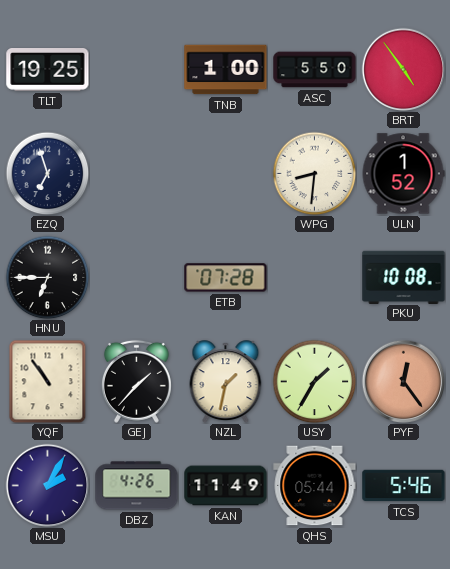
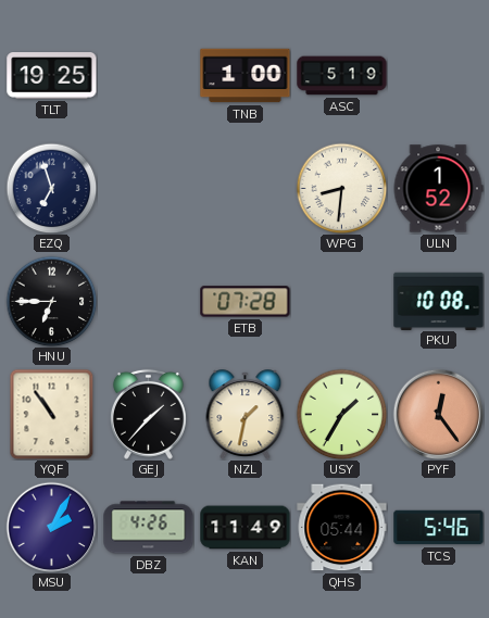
ASC: 5:50 -> 5:19
BRT: 4:54 -> none
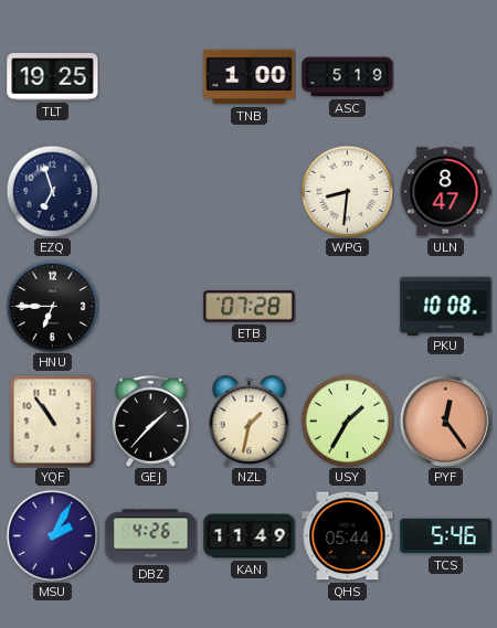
ULN: 1:52 -> 8:47
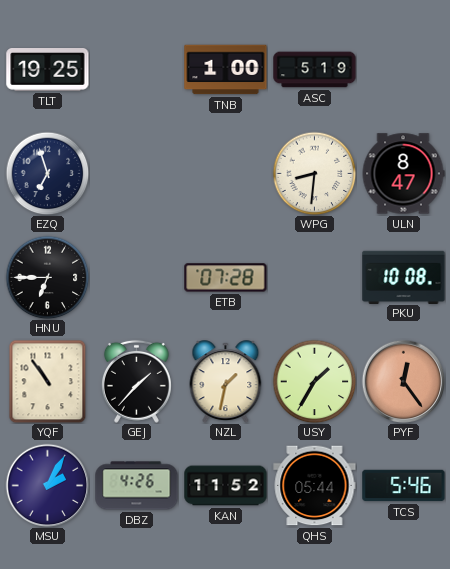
KAN: 11:49 -> 11:52
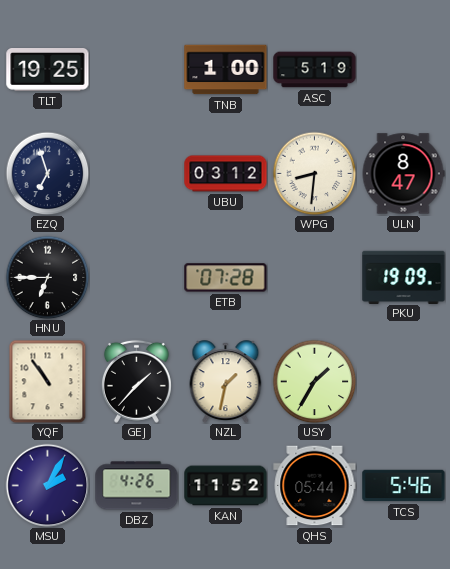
UBU: none -> 03:12
PKU: 10:08 -> 19:09
PYF: 12:24 -> none
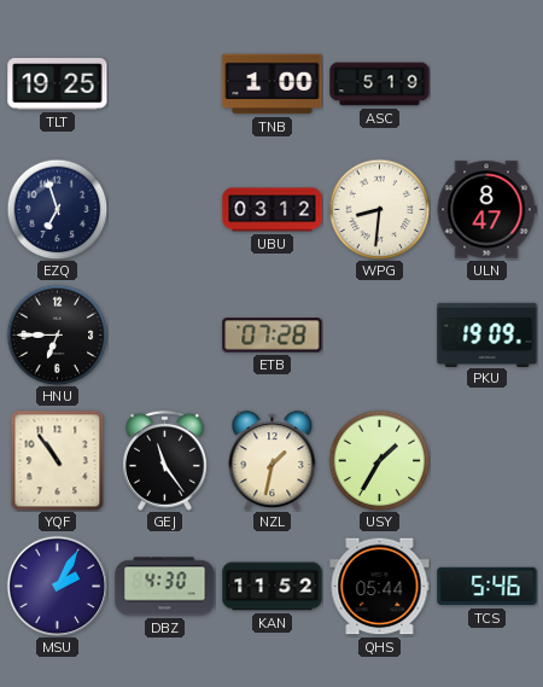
GEJ: 1:37 -> 11:24
DBZ: 4:26 -> 4:30
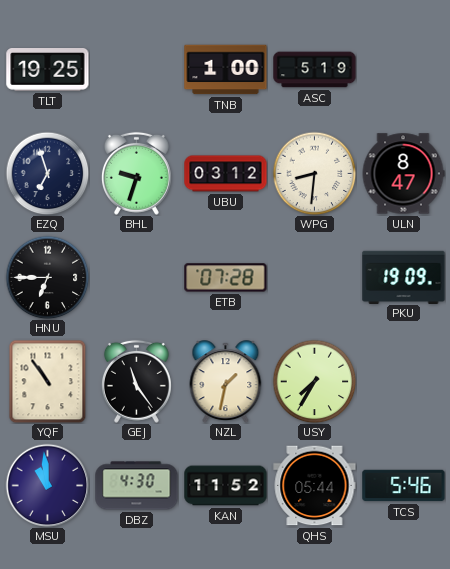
BHL: none -> 9:33
USY: 1:35 -> 7:35
MSU: 2:05 -> 10:59
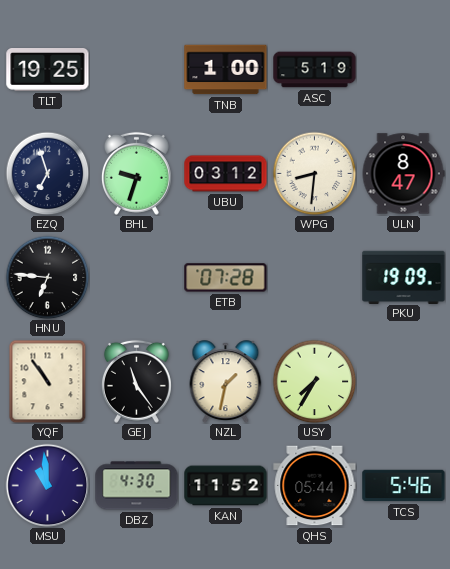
HNU: 6:45 -> 6:46
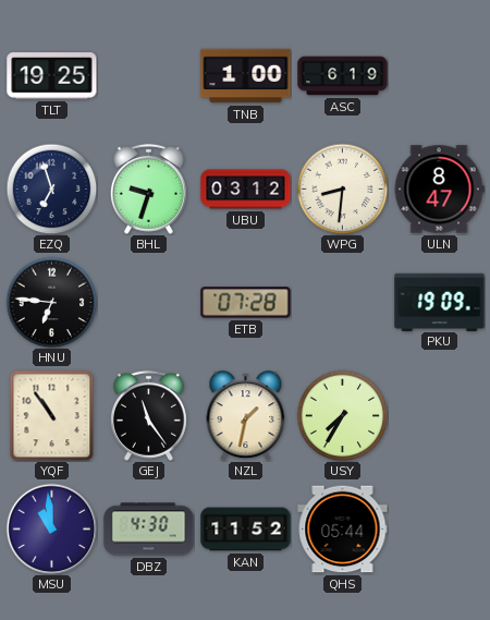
ASC: 5:19 -> 6:19
TCS: 5:46 -> none
